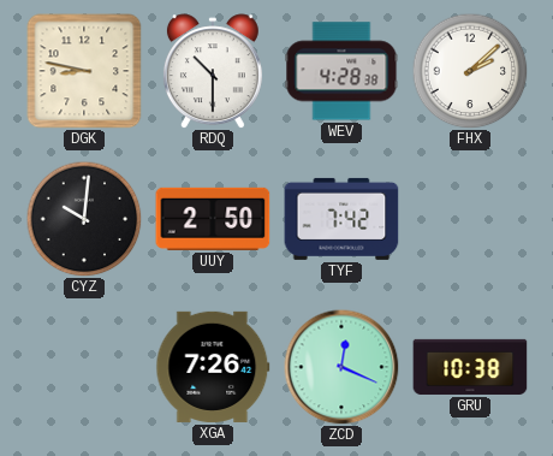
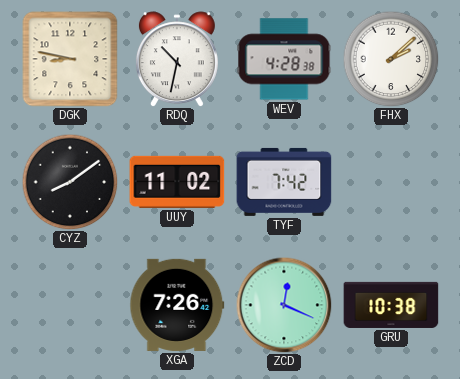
RDQ: 10:30 -> 10:32
CYZ: 10:01 -> 8:09
UUY: 2:50 -> 11:02
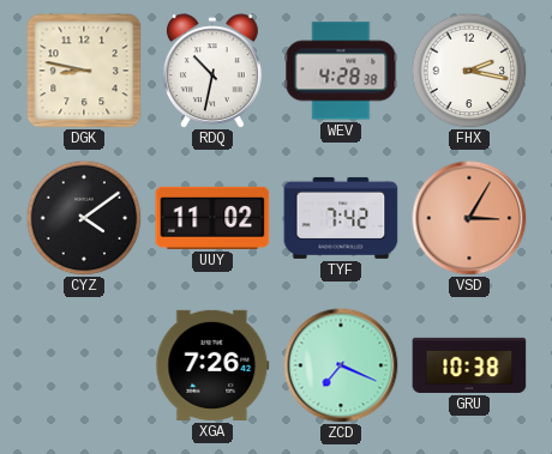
FHX: 2:08 -> 2:17
CYZ: 8:09 -> 4:09
VSD: none -> 3:05
ZCD: 12:19 -> 7:19
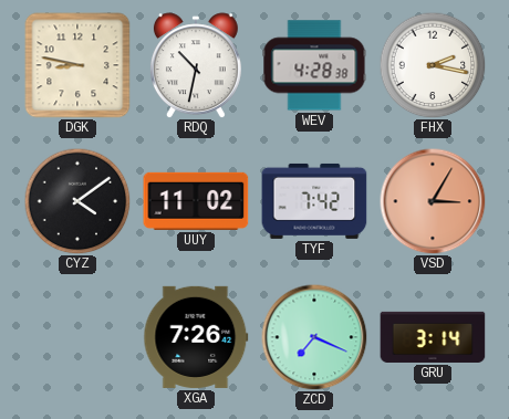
GRU: 10:38 -> 3:14
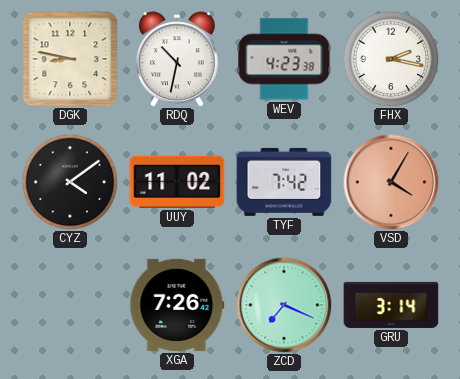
WEV: 4:28 -> 4:23
VSD: 3:05 -> 4:05
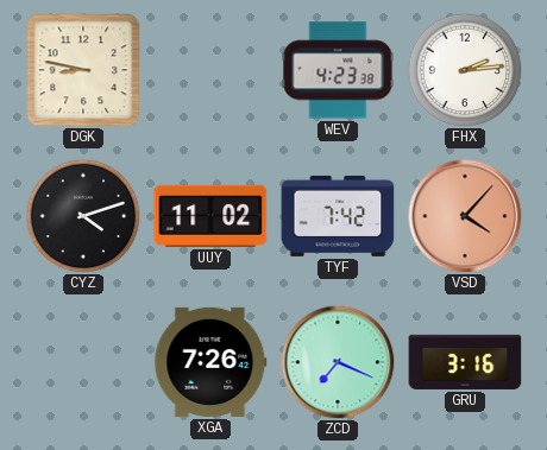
RDQ: 10:32 -> none
FHX: 2:17 -> 2:14
CYZ: 4:09 -> 4:12
VSD: 4:05 -> 4:07
GRU: 3:14 -> 3:16
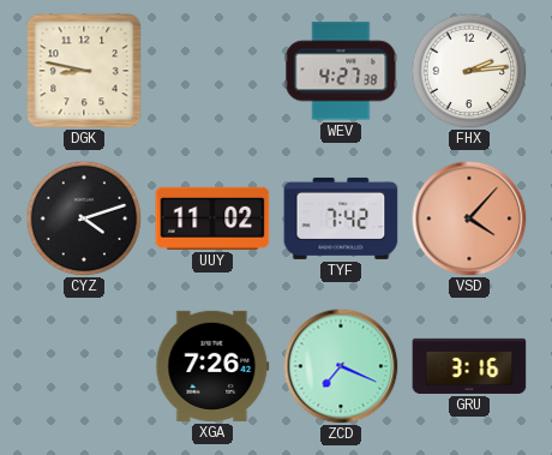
WEV: 4:23 -> 4:27
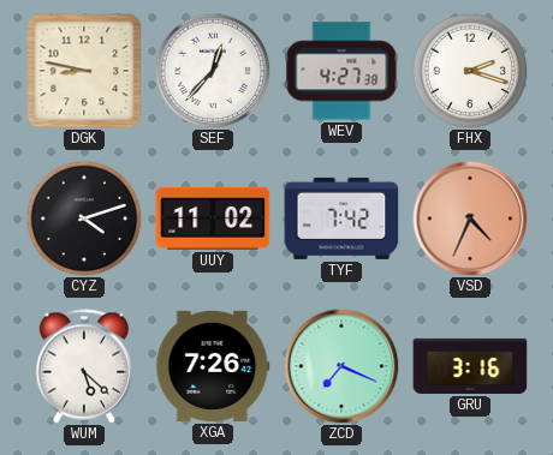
SEF: none -> 12:37
FHX: 2:14 -> 2:18
VSD: 4:07 -> 4:34
WUM: none -> 5:22
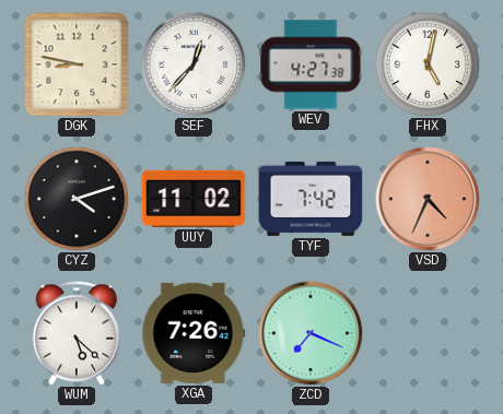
FHX: 2:18 -> 5:02
GRU: 3:16 -> none
